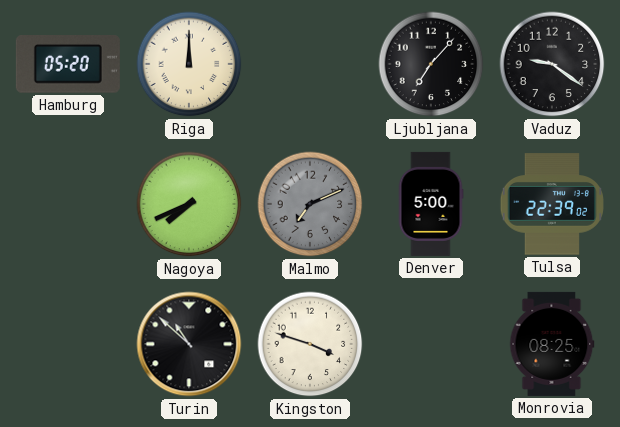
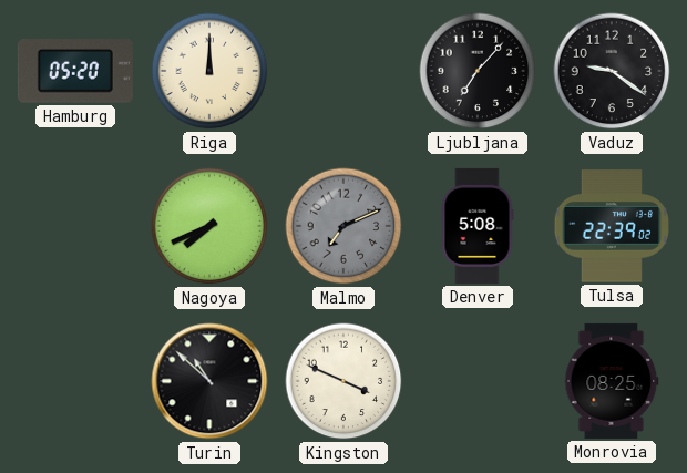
Denver: 5:00 -> 5:08
Kingston: 3:48 -> 3:49
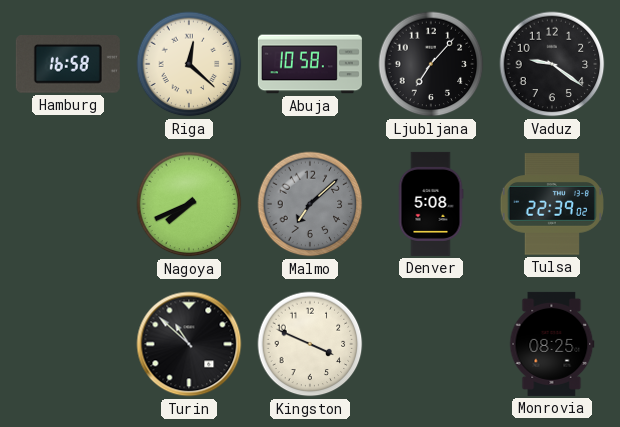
Hamburg: 05:20 -> 16:58
Riga: 12:00 -> 12:22
Abuja: none -> 10:58
Malmo: 7:11 -> 7:08
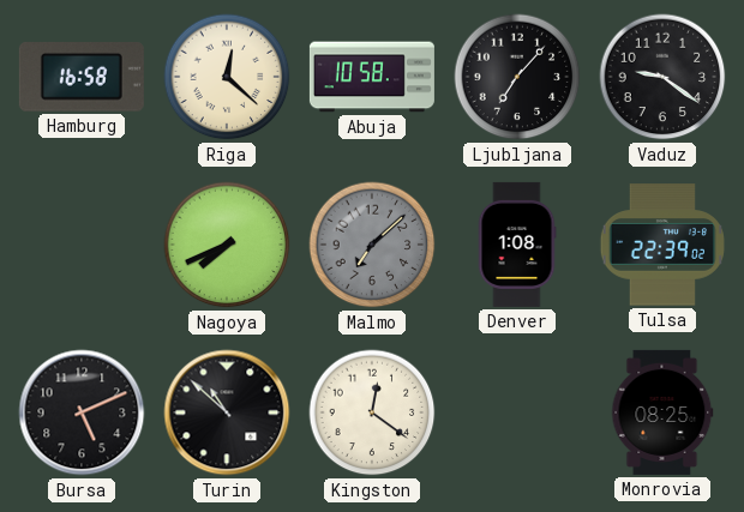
Denver: 5:08 -> 1:08
Bursa: none -> 5:11
Kingston: 3:49 -> 12:21
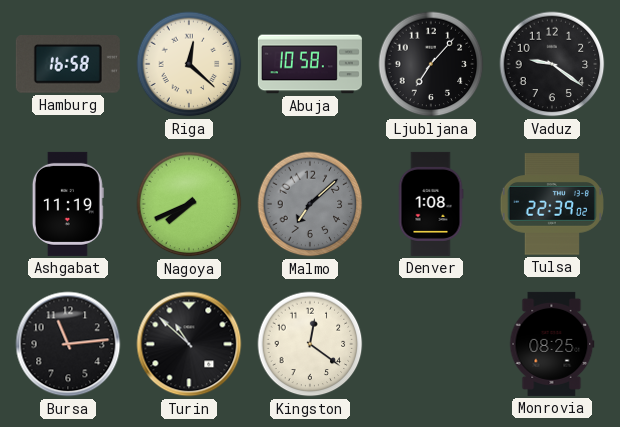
Ashgabat: none -> 11:19
Bursa: 5:11 -> 11:14
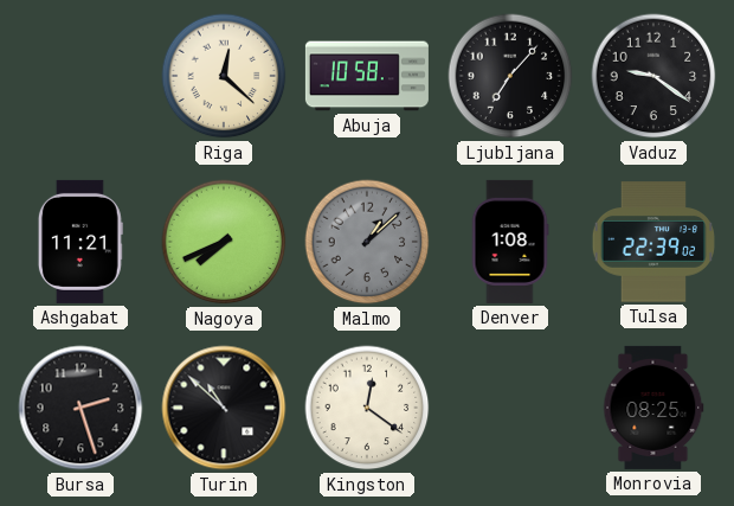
Hamburg: 16:58 -> none
Ashgabat: 11:19 -> 11:21
Malmo: 7:08 -> 1:08
Bursa: 11:14 -> 2:27
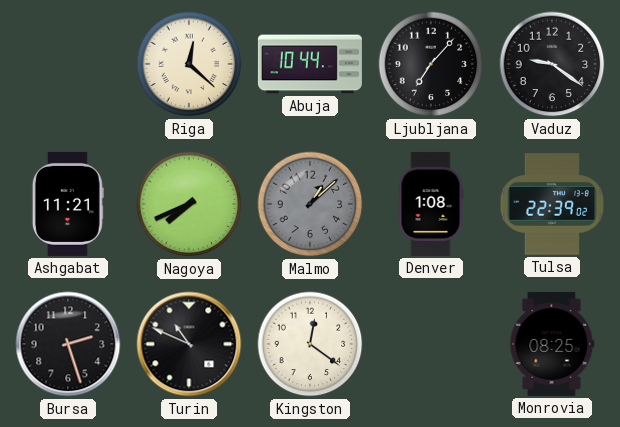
Abuja: 10:58 -> 10:44
Turin: 10:52 -> 10:49
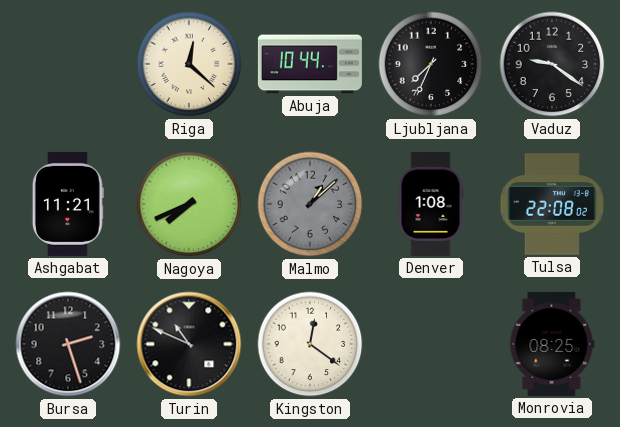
Ljubljana: 7:07 -> 7:34
Tulsa: 22:39 -> 22:08
